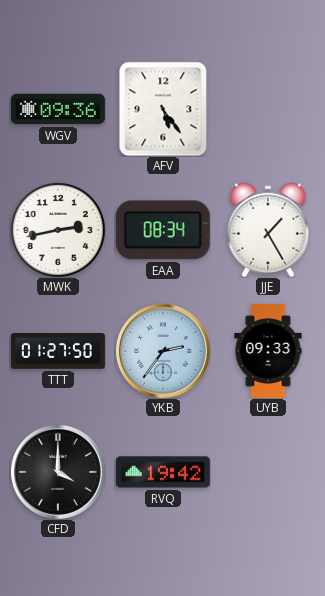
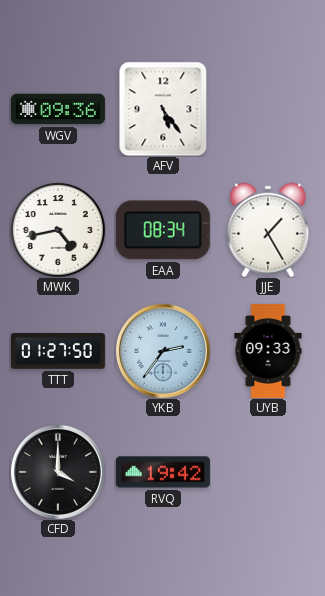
MWK: 2:43 -> 4:43
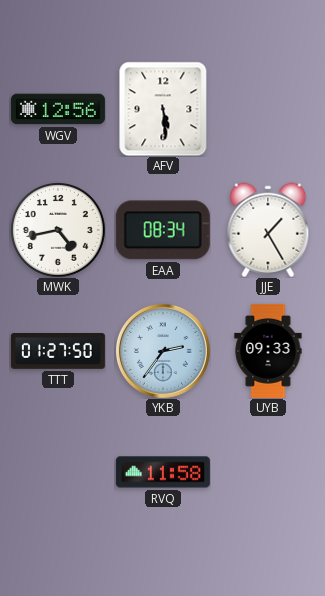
WGV: 09:36 -> 12:56
AFV: 5:24 -> 5:29
CFD: 4:00 -> none
RVQ: 19:42 -> 11:58
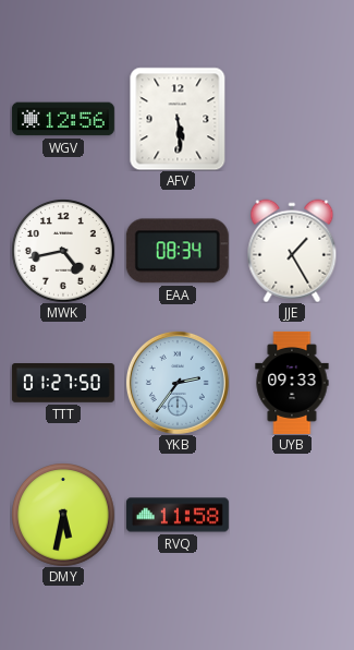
DMY: none -> 5:32
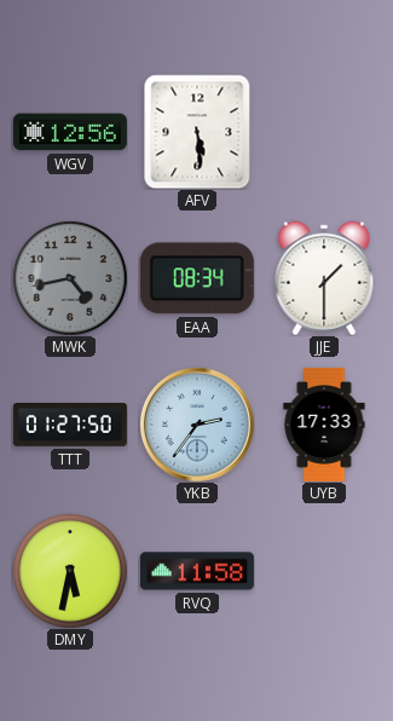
MWK dial: white -> grey
JJE: 1:25 -> 1:30
UYB: 09:33 -> 17:33
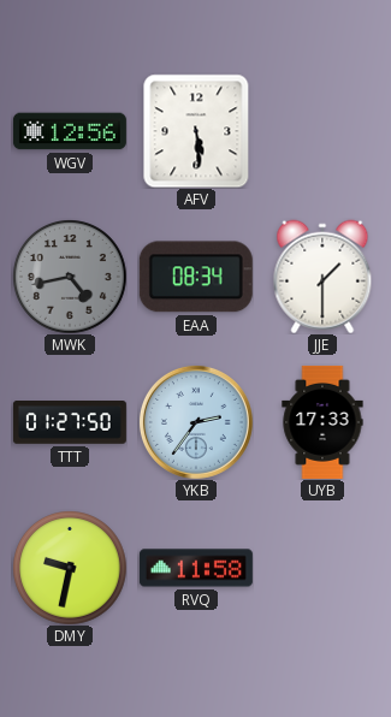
DMY: 5:32 -> 9:32
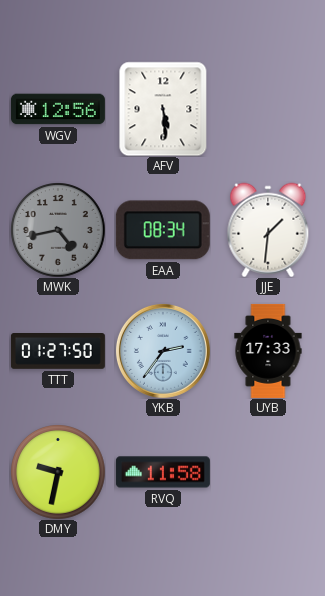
JJE: 1:30 -> 1:31
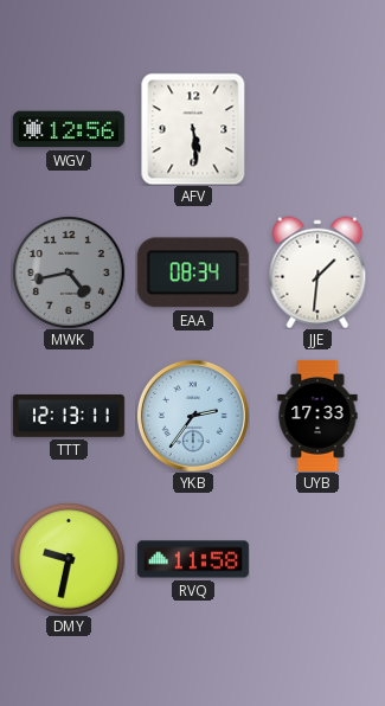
TTT: 01:27 -> 12:13
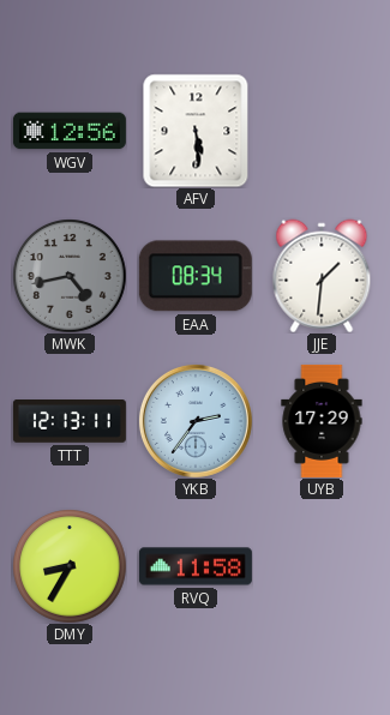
UYB: 17:33 -> 17:29
DMY: 9:32 -> 8:35
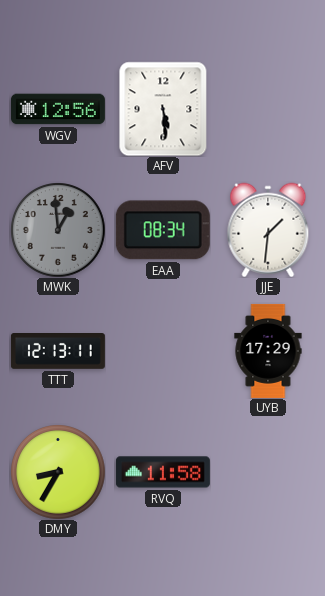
MWK: 4:43 -> 12:59
YKB: 2:36 -> none
